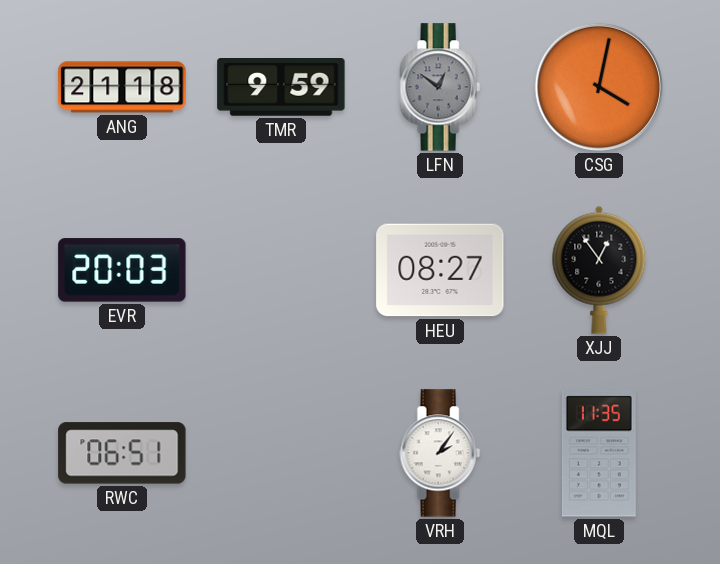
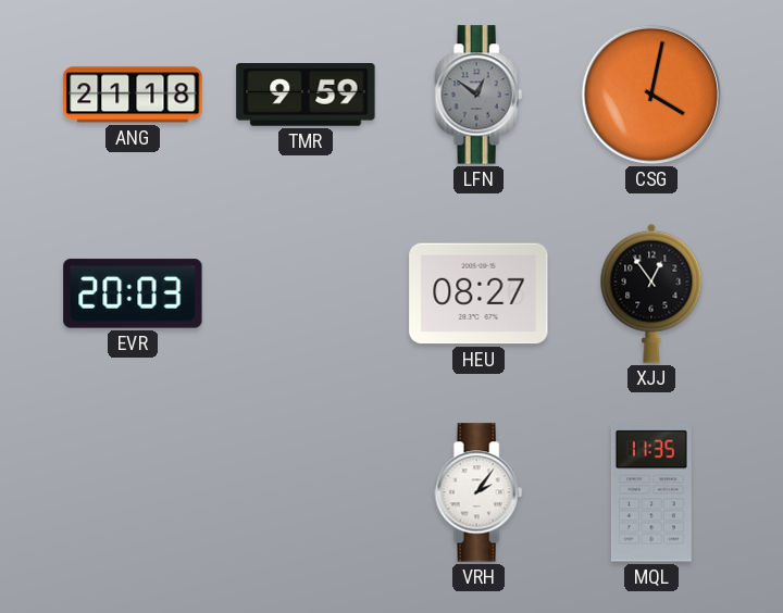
RWC: 06:51 -> none
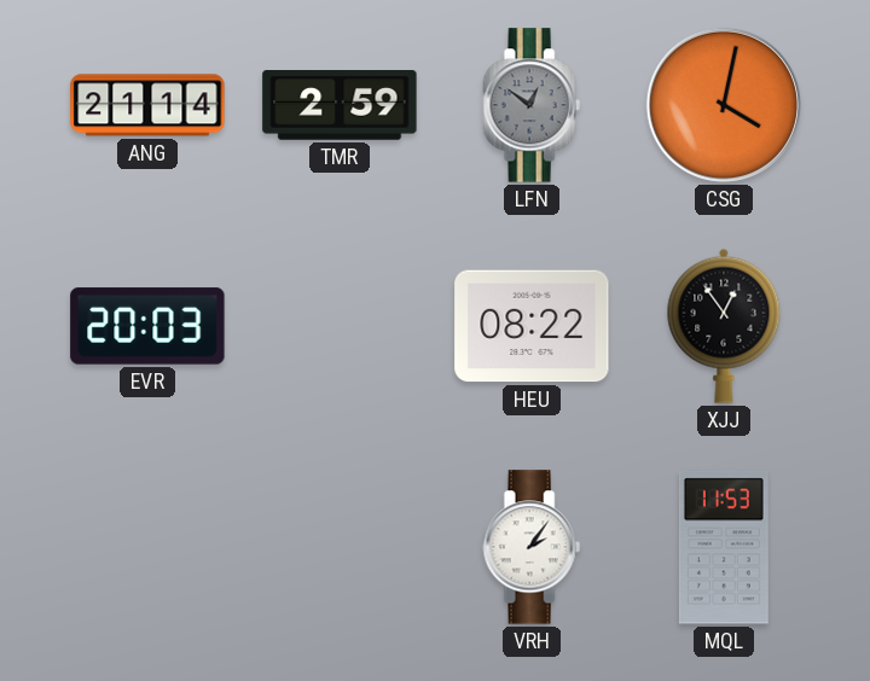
ANG: 21:18 -> 21:14
TMR: 9:59 -> 2:59
HEU: 08:27 -> 08:22
MQL: 11:35 -> 11:53
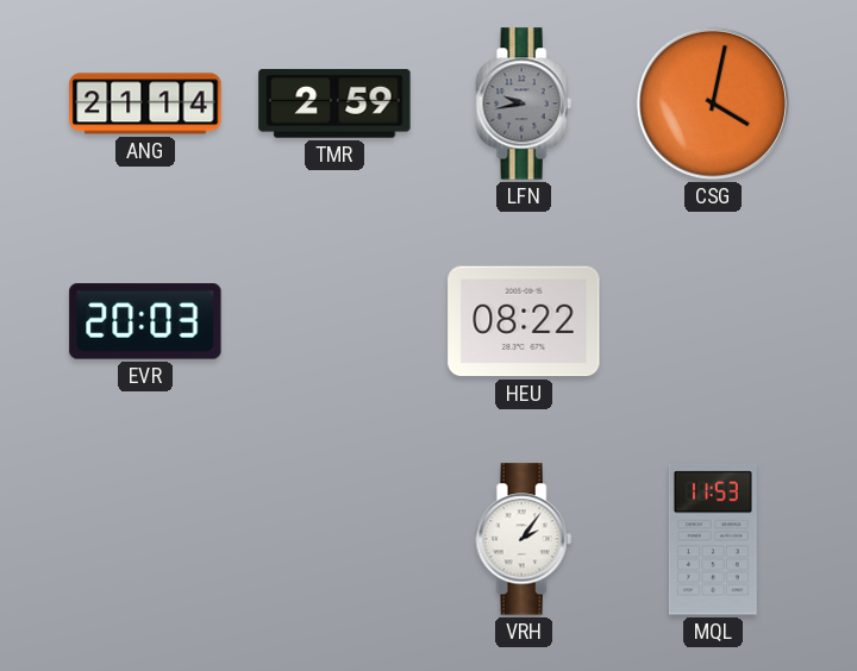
LFN: 12:51 -> 9:43
XJJ: 12:54 -> none
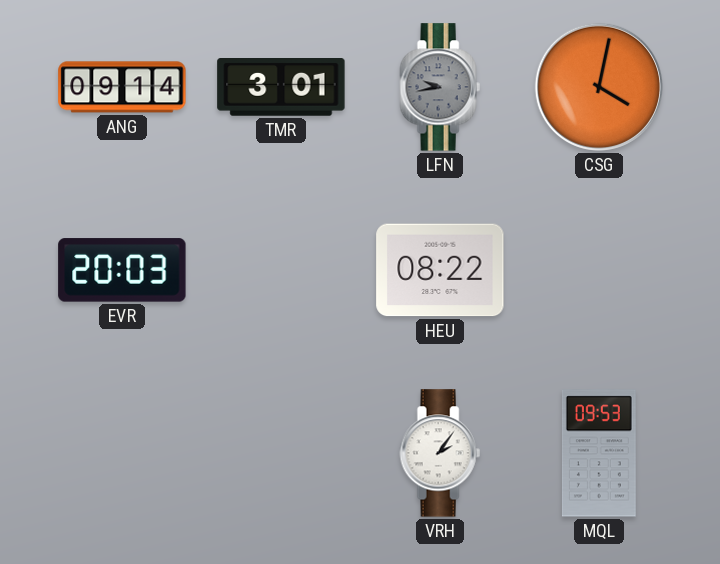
ANG: 21:14 -> 09:14
TMR: 2:59 -> 3:01
MQL: 11:53 -> 09:53
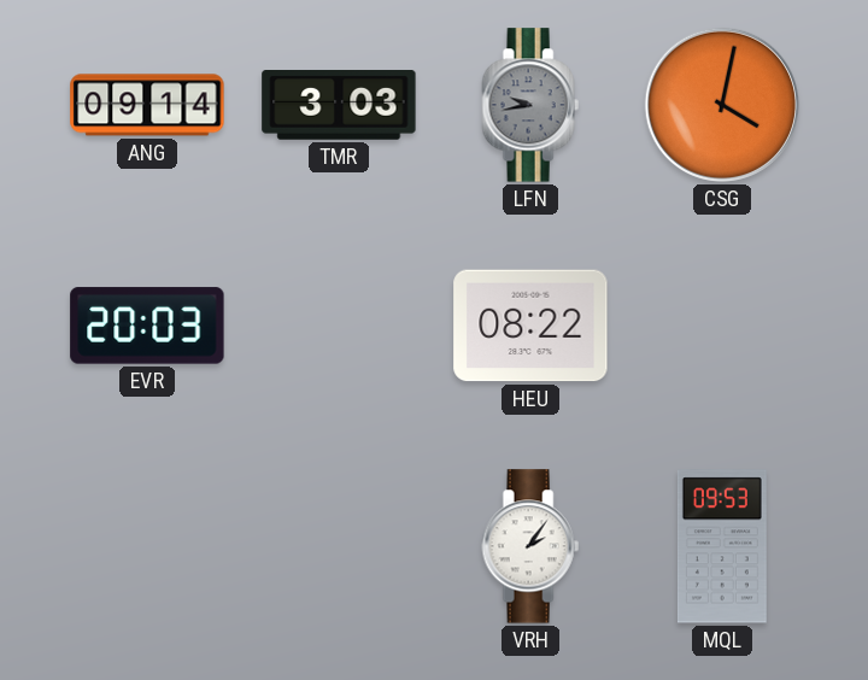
TMR: 3:01 -> 3:03
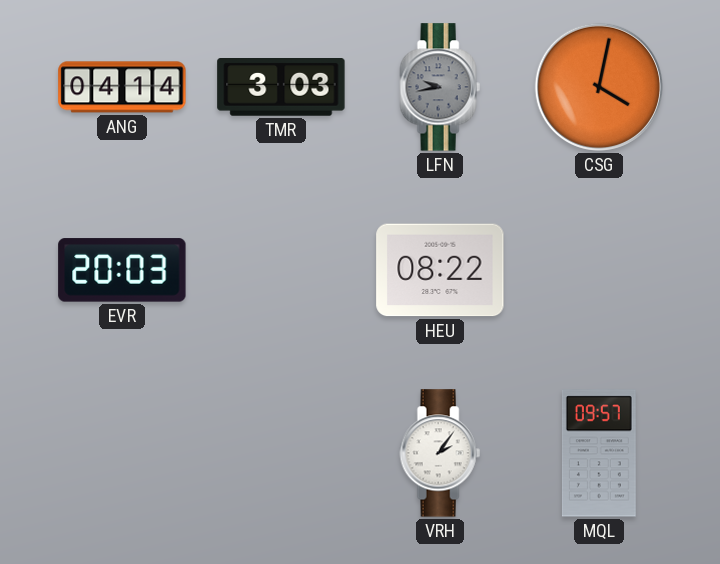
ANG: 09:14 -> 04:14
MQL: 09:53 -> 09:57
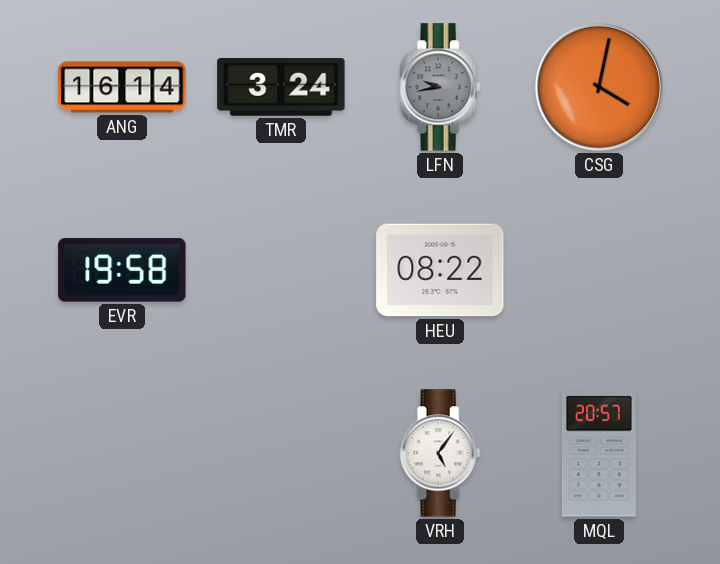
ANG: 04:14 -> 16:14
TMR: 3:03 -> 3:24
EVR: 20:03 -> 19:58
VRH: 2:06 -> 5:06
MQL: 09:57 -> 20:57
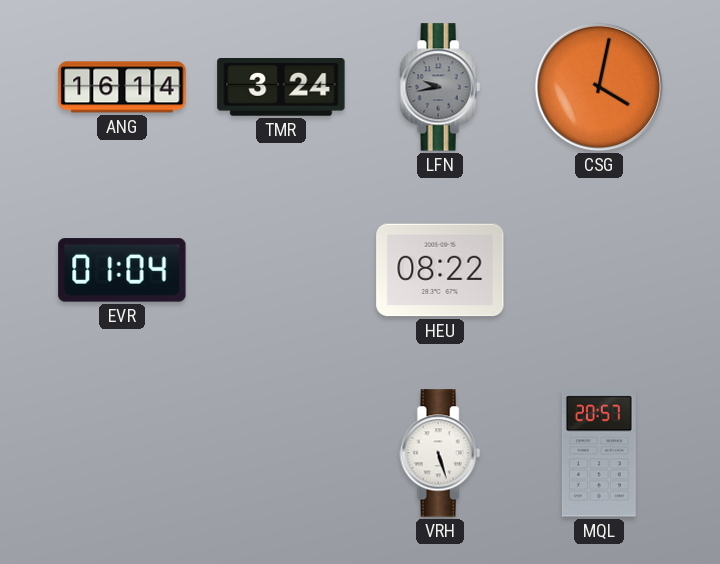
EVR: 19:58 -> 01:04
VRH: 5:06 -> 5:27
